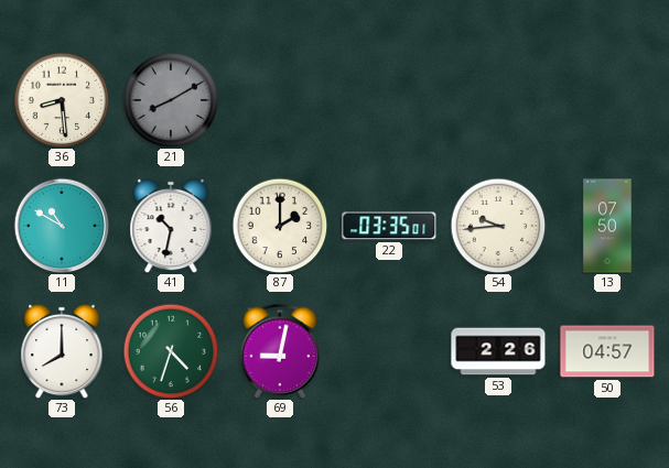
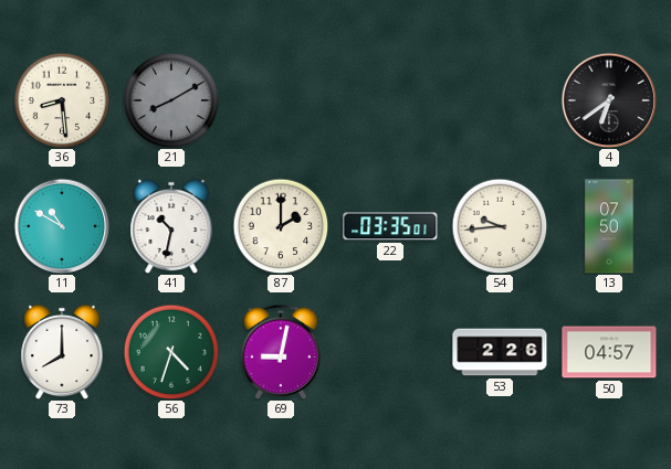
4: none -> 6:39
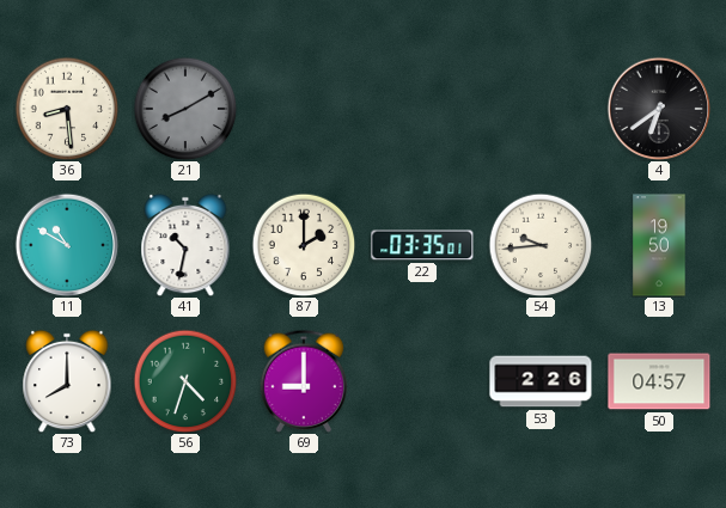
13: 07:50 -> 19:50
69: 9:02 -> 9:00
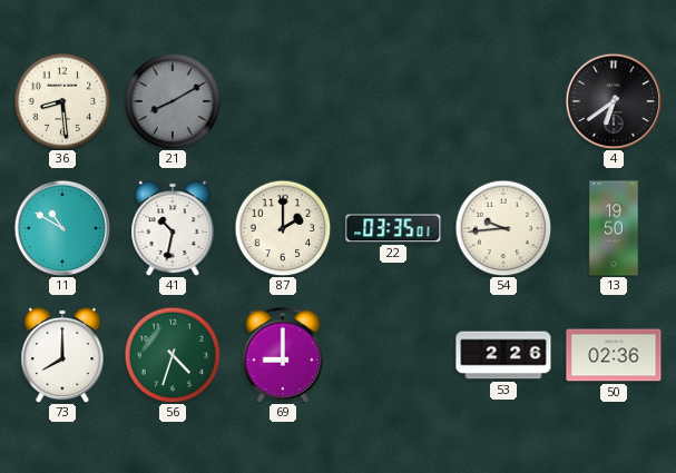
50: 04:57 -> 02:36
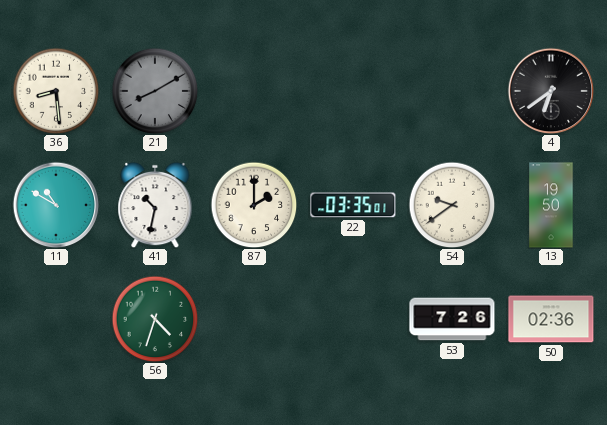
54: 9:44 -> 9:39
73: 8:00 -> none
69: 9:00 -> none
53: 2:26 -> 7:26
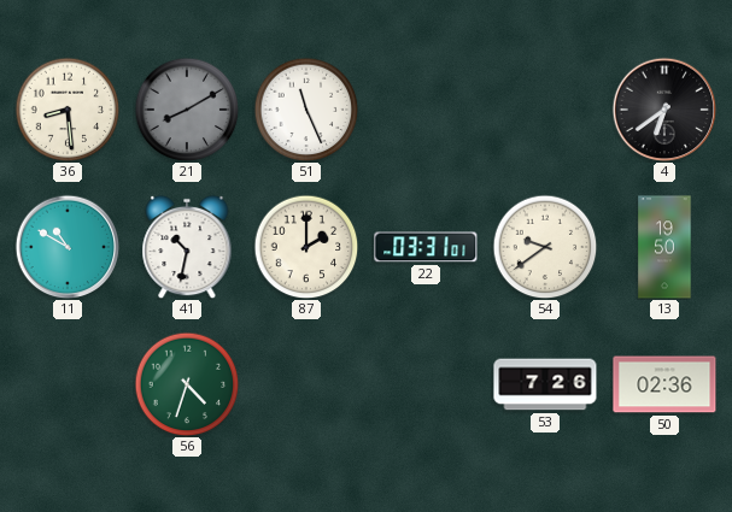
51: none -> 11:26
22: 03:35 -> 03:31
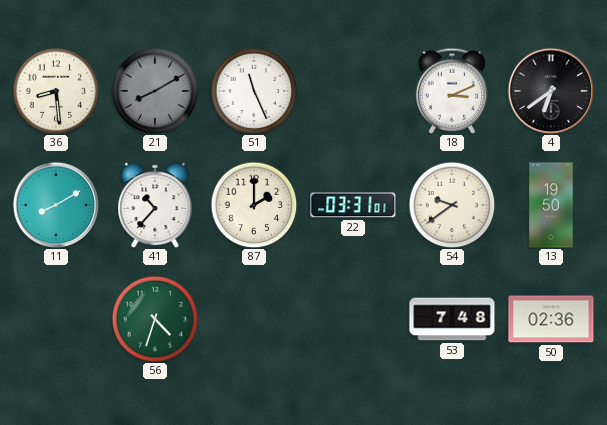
18: none -> 3:11
11: 10:50 -> 8:10
41: 10:32 -> 10:37
53: 7:26 -> 7:48
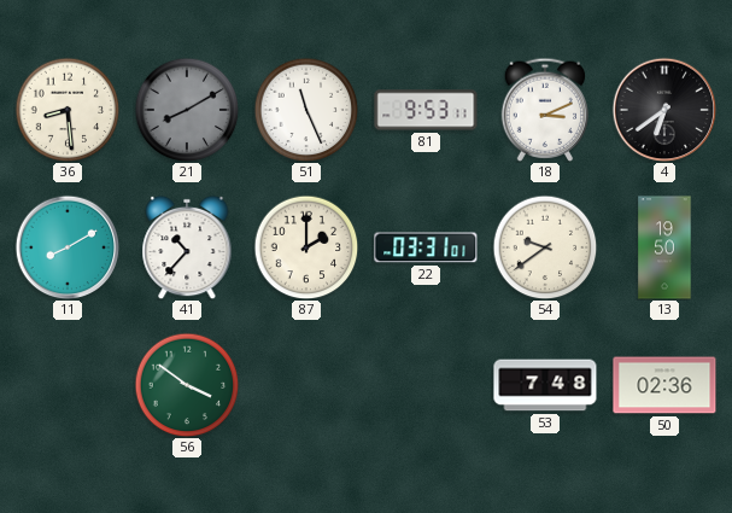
81: none -> 9:53
56: 4:33 -> 3:51
